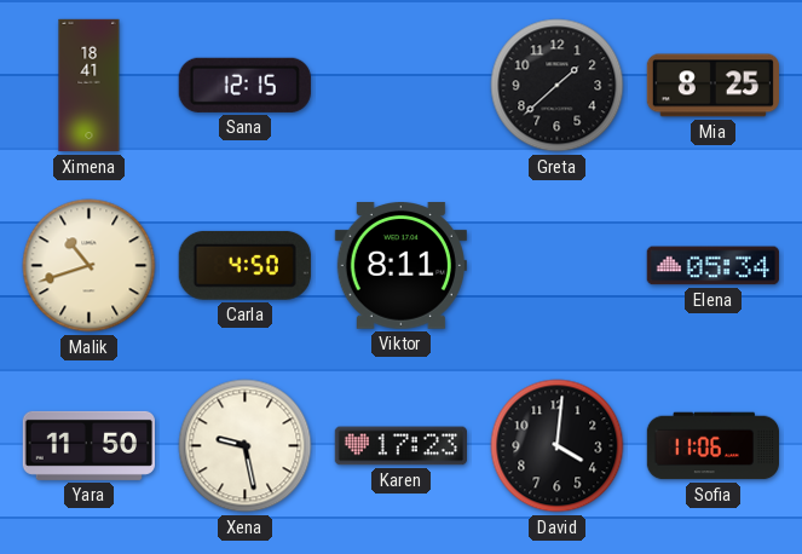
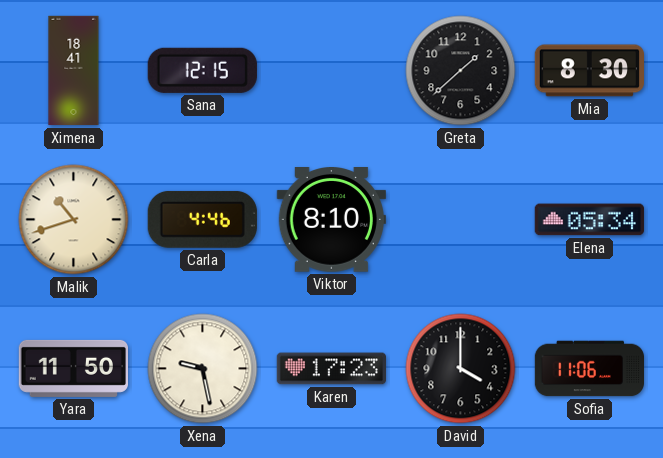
Mia: 8:25 -> 8:30
Carla: 4:50 -> 4:46
Viktor: 8:11 -> 8:10
David: 4:01 -> 4:00
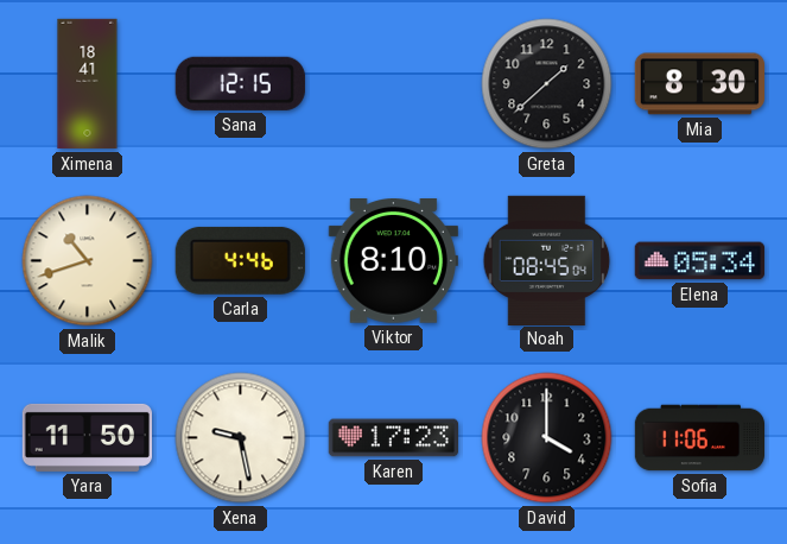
Noah: none -> 08:45
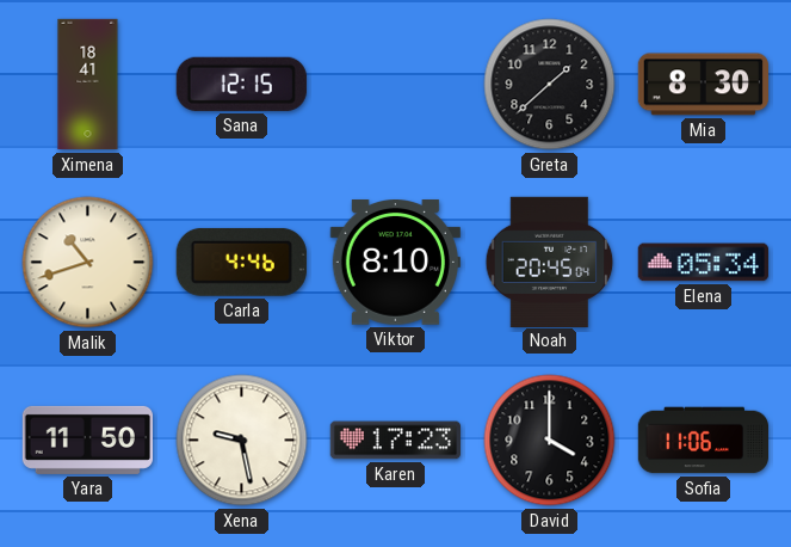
Noah: 08:45 -> 20:45
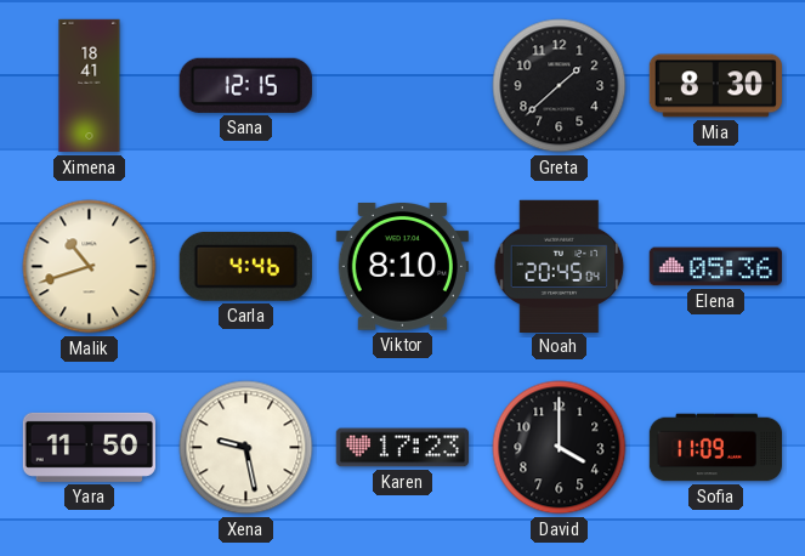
Elena: 05:34 -> 05:36
Sofia: 11:06 -> 11:09
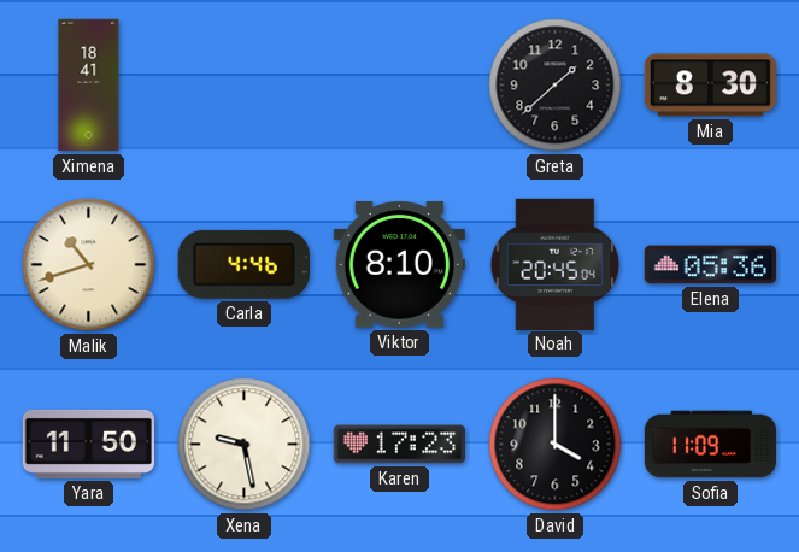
Sana: 12:15 -> none
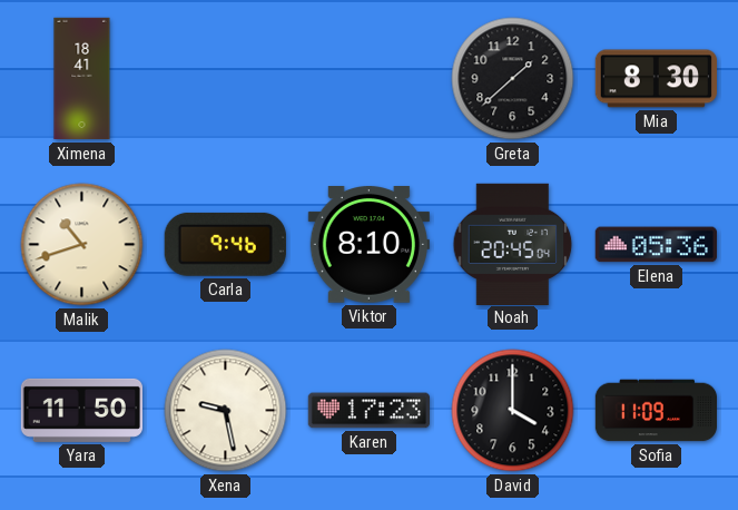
Carla: 4:46 -> 9:46
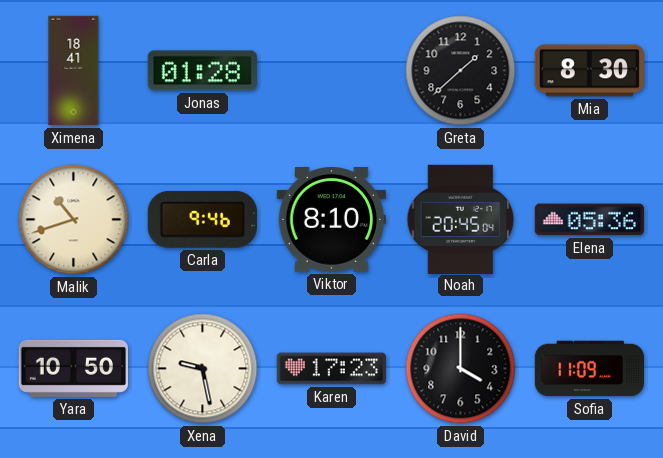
Jonas: none -> 01:28
Yara: 11:50 -> 10:50
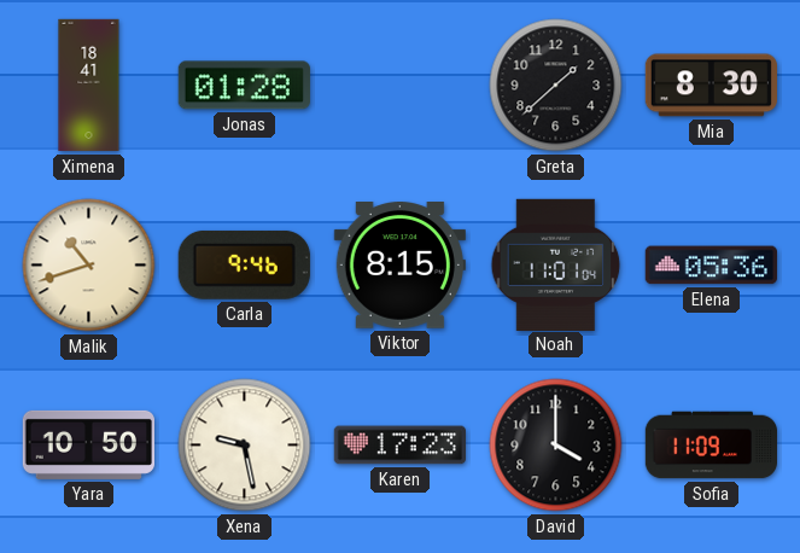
Viktor: 8:10 -> 8:15
Noah: 20:45 -> 11:01
